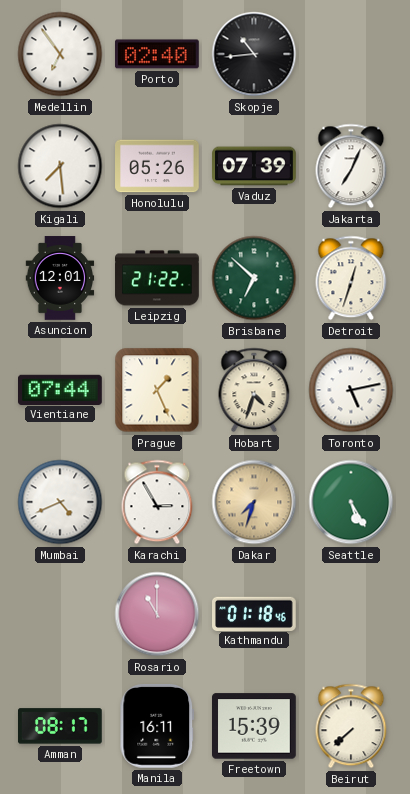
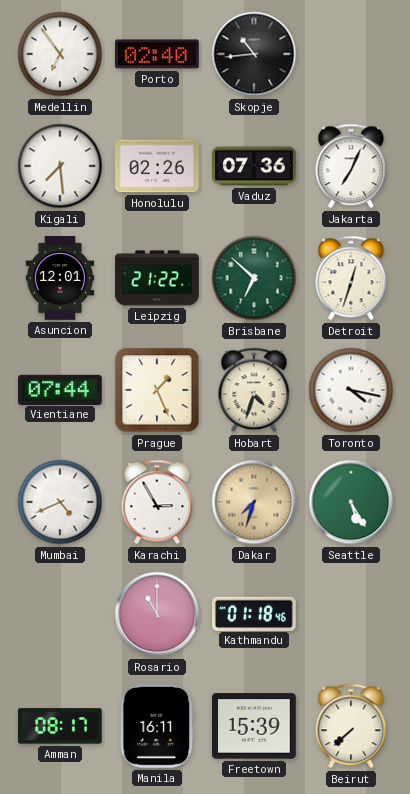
Honolulu: 05:26 -> 02:26
Vaduz: 07:39 -> 07:36
Toronto: 5:13 -> 4:17
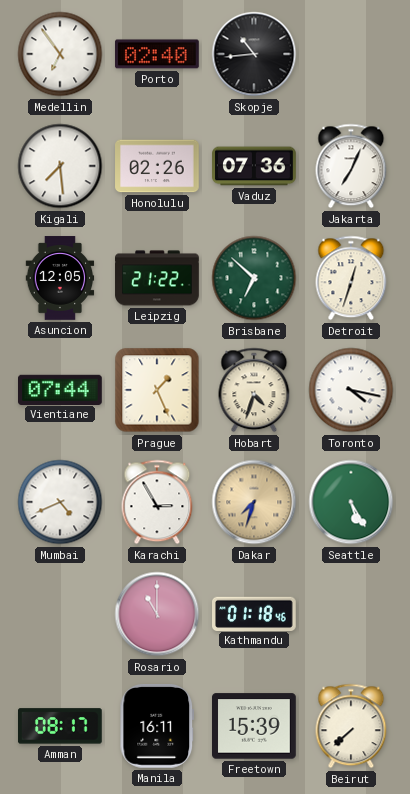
Asuncion: 12:01 -> 12:05
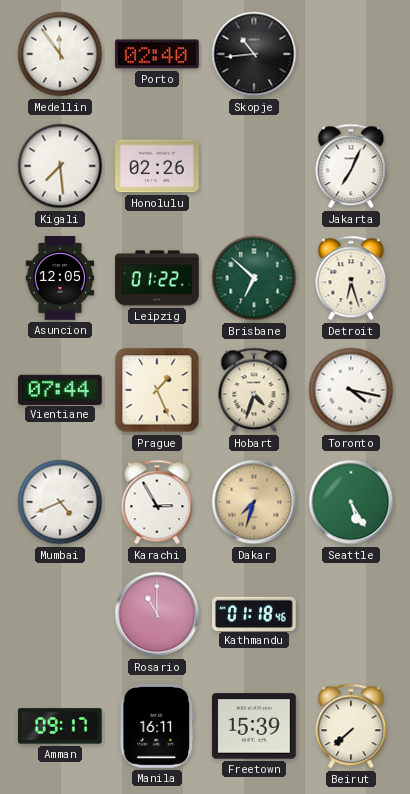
Medellin: 6:54 -> 11:54
Vaduz: 07:36 -> none
Leipzig: 21:22 -> 01:22
Detroit: 12:33 -> 6:27
Amman: 08:17 -> 09:17
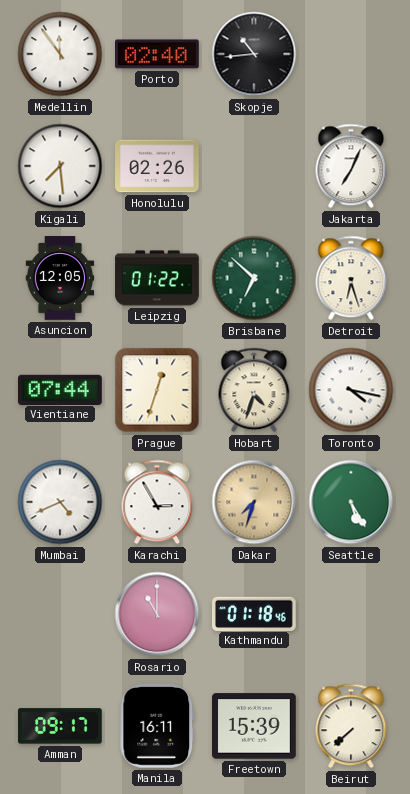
Prague: 1:26 -> 12:33
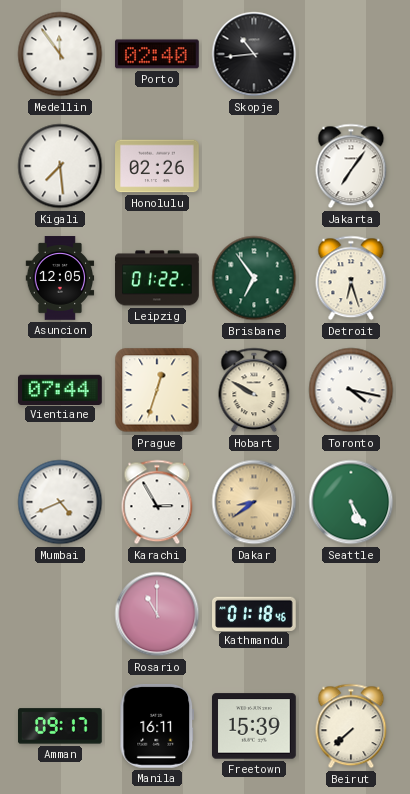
Jakarta: 7:04 -> 7:06
Brisbane: 6:52 -> 6:54
Hobart: 4:33 -> 9:50
Dakar: 7:33 -> 8:39
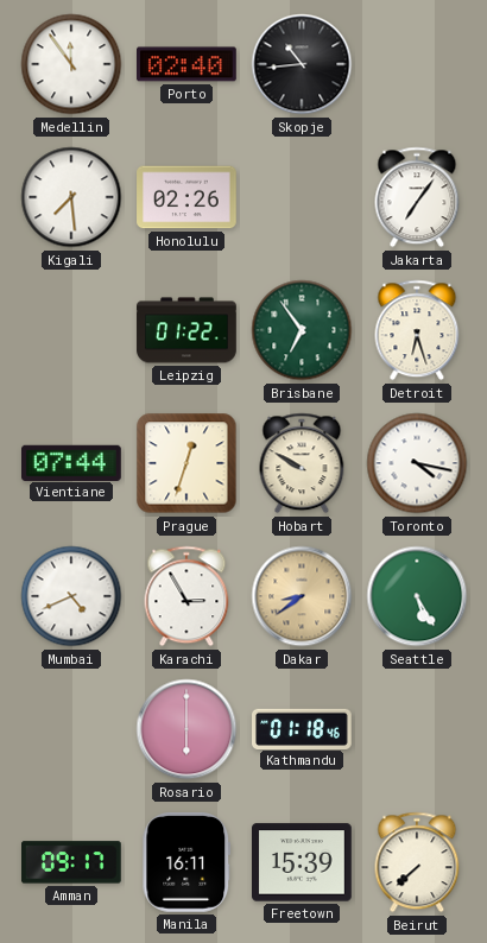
Asuncion: 12:05 -> none
Rosario: 11:00 -> 6:00
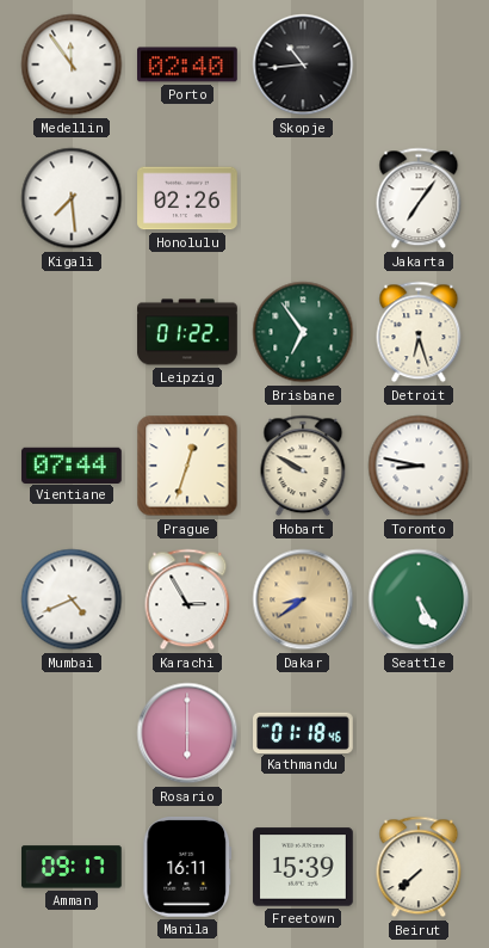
Toronto: 4:17 -> 8:47
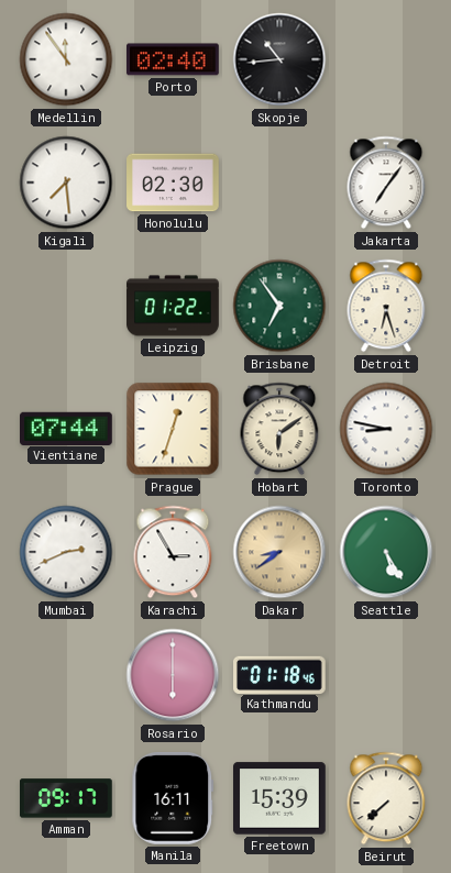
Honolulu: 02:26 -> 02:30
Hobart: 9:50 -> 6:09
Mumbai: 4:41 -> 2:41
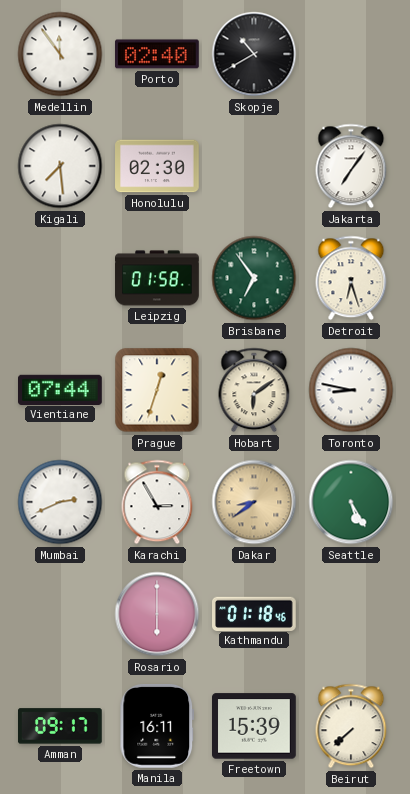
Skopje: 10:44 -> 10:40
Leipzig: 01:22 -> 01:58
